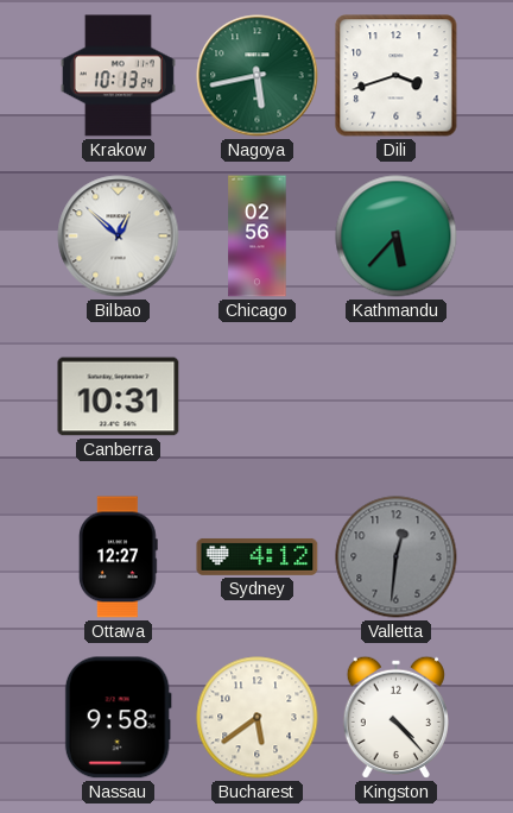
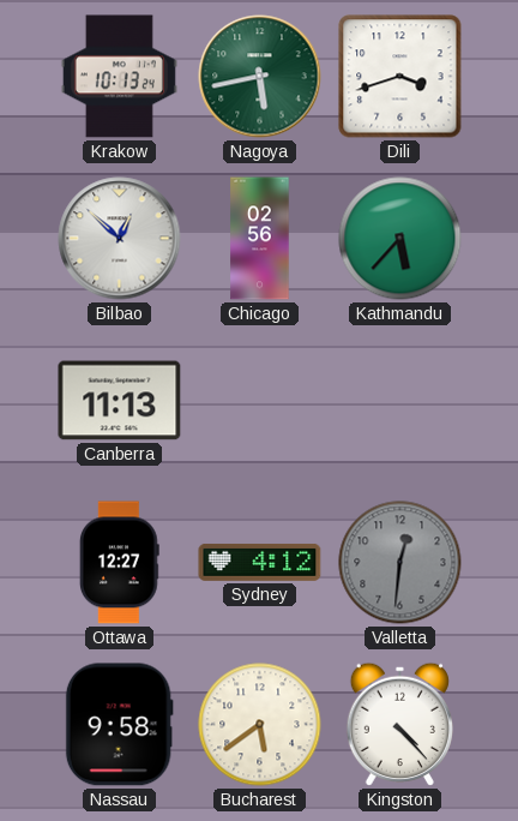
Canberra: 10:31 -> 11:13
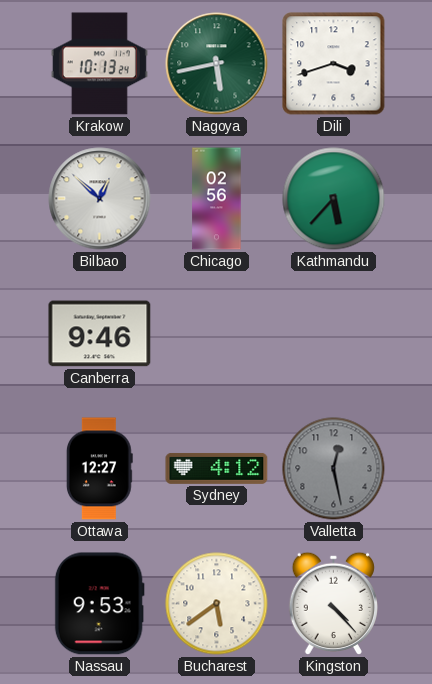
Canberra: 11:13 -> 9:46
Valletta: 12:31 -> 12:28
Nassau: 9:58 -> 9:53
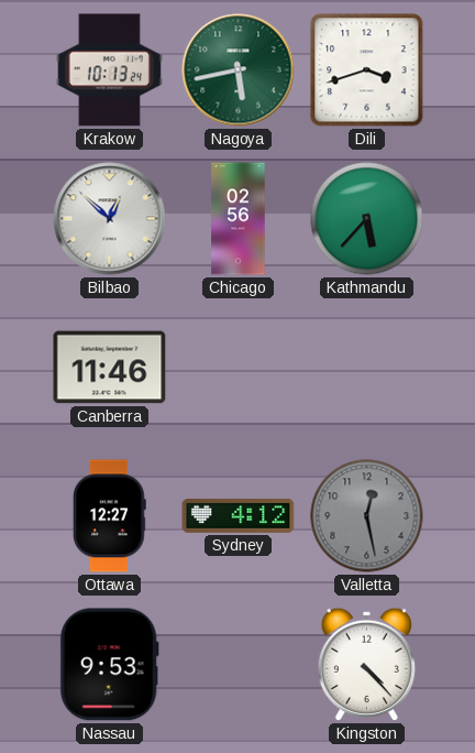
Canberra: 9:46 -> 11:46
Bucharest: 5:39 -> none
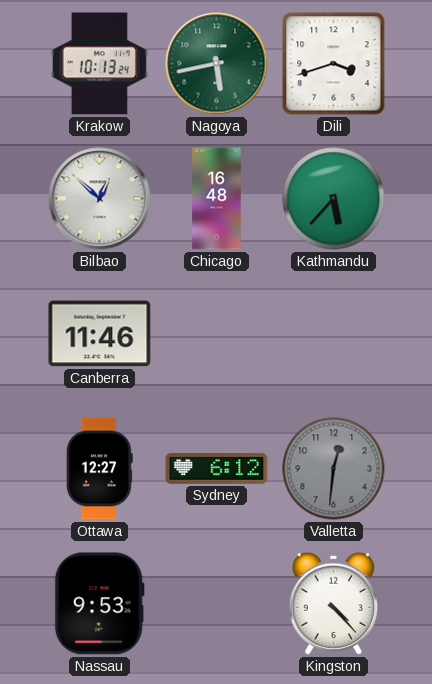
Chicago: 02:56 -> 16:48
Sydney: 4:12 -> 6:12
Valletta: 12:28 -> 12:31
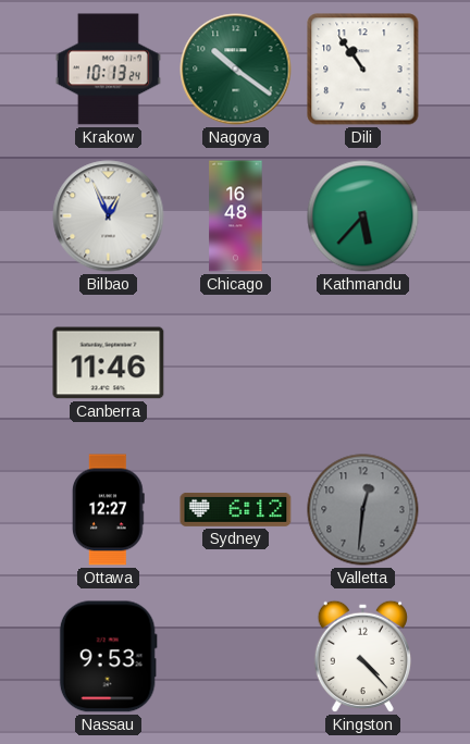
Nagoya: 5:43 -> 10:21
Dili: 3:42 -> 10:54
Bilbao: 12:52 -> 12:56
